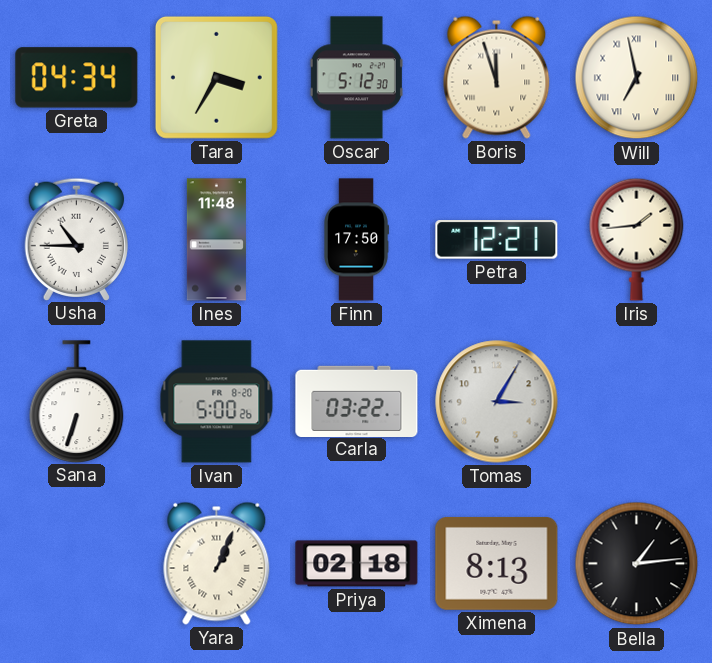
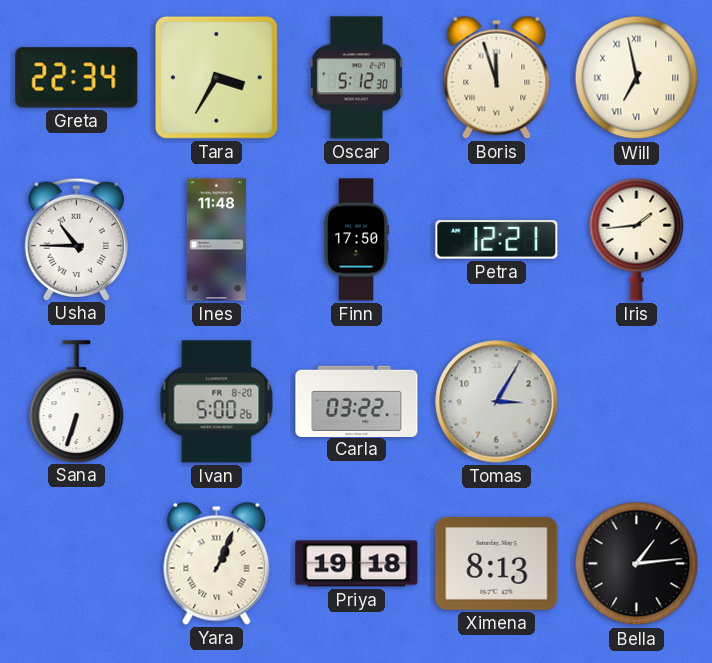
Greta: 04:34 -> 22:34
Priya: 02:18 -> 19:18
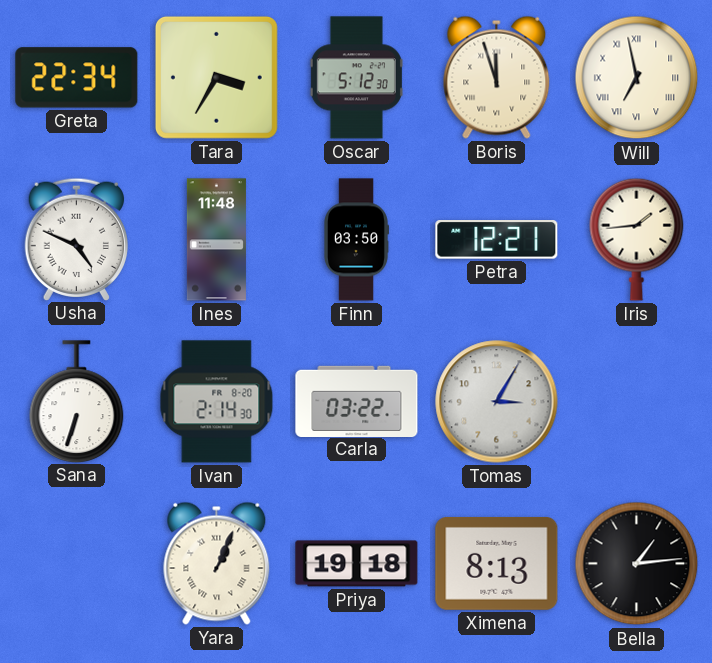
Usha: 10:45 -> 4:49
Finn: 17:50 -> 03:50
Ivan: 5:00 -> 2:14
